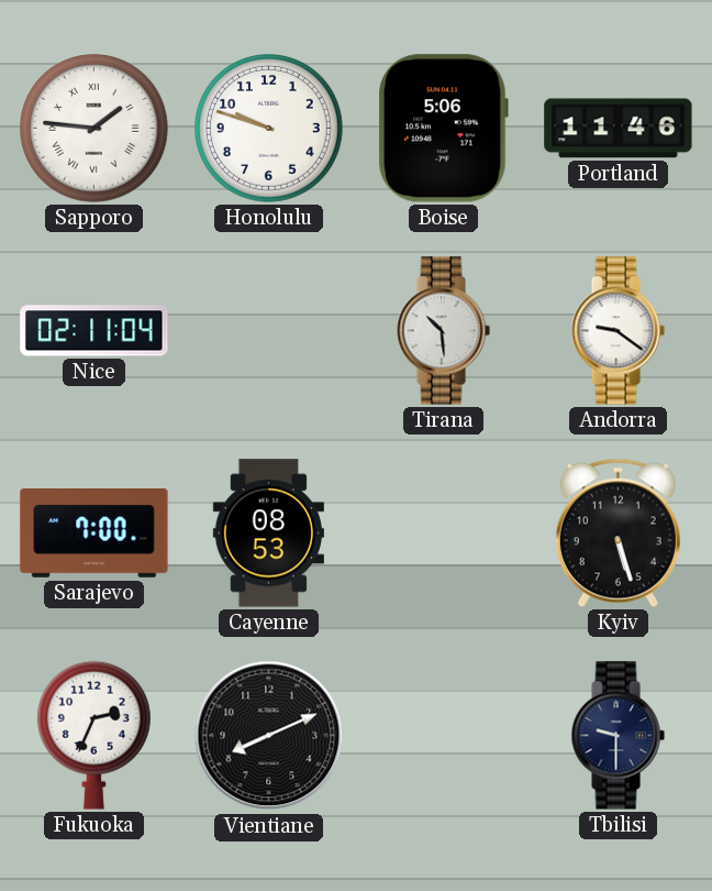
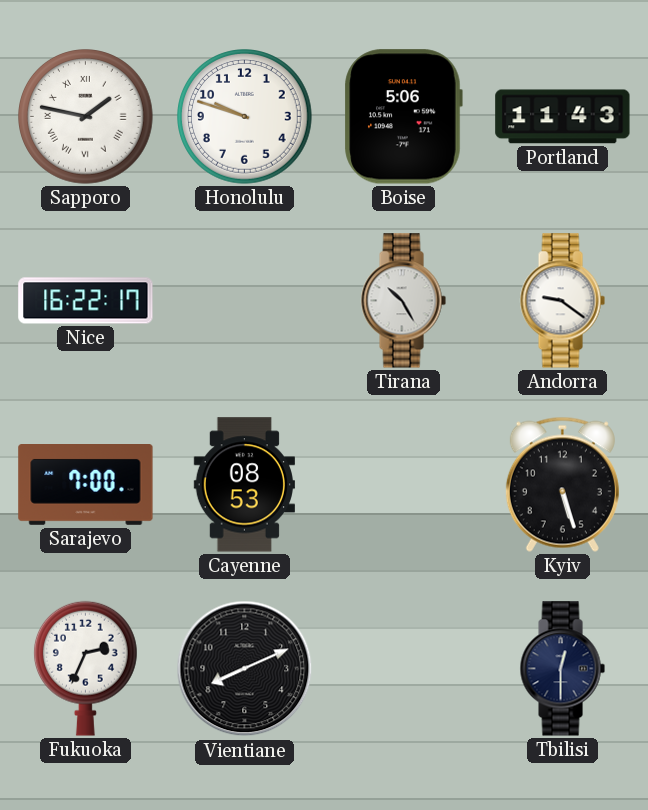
Sapporo: 1:46 -> 1:47
Portland: 11:46 -> 11:43
Nice: 02:11 -> 16:22
Tirana: 10:29 -> 10:25
Tbilisi: 9:30 -> 12:30
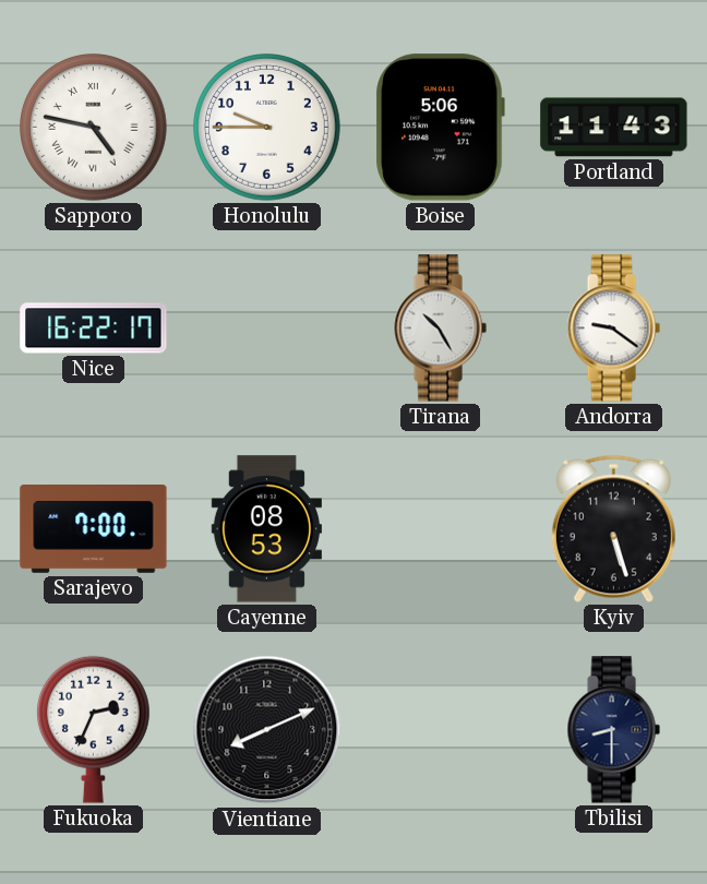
Sapporo: 1:47 -> 4:47
Honolulu: 9:48 -> 9:45
Tbilisi: 12:30 -> 8:30
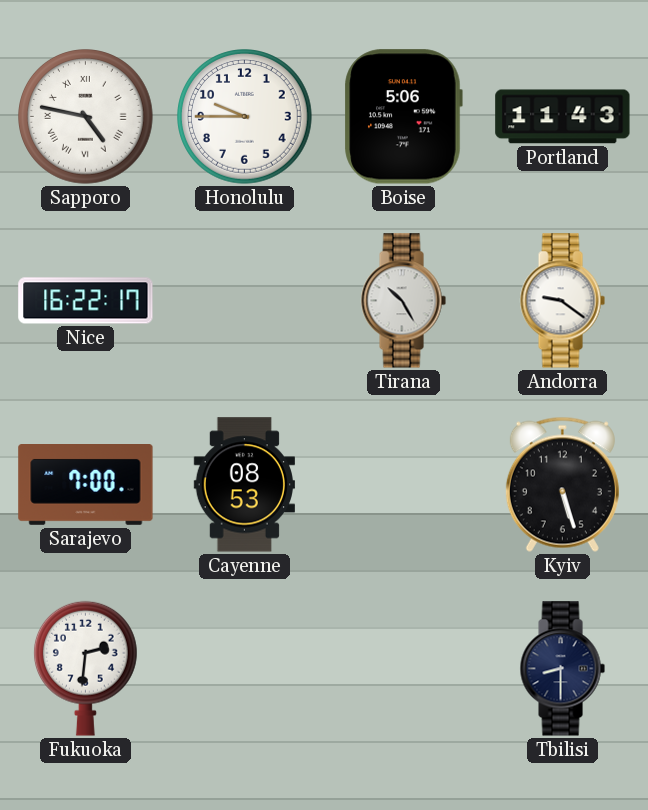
Fukuoka: 2:34 -> 2:31
Vientiane: 8:11 -> none
